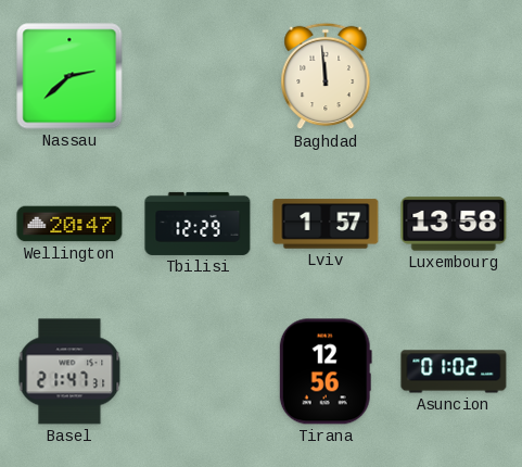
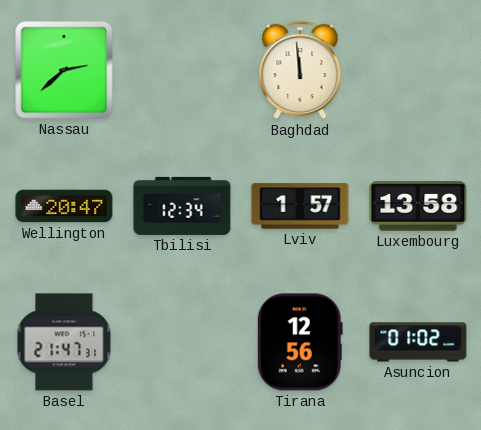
Tbilisi: 12:29 -> 12:34
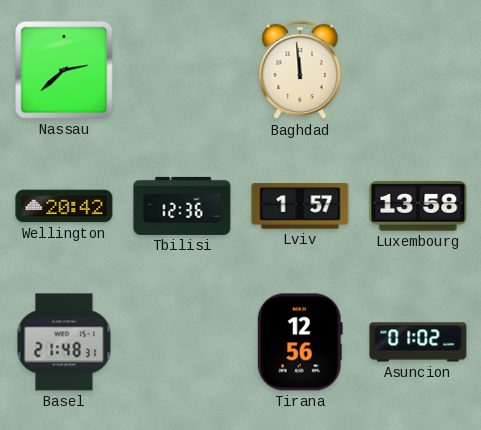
Wellington: 20:47 -> 20:42
Tbilisi: 12:34 -> 12:36
Basel: 21:47 -> 21:48
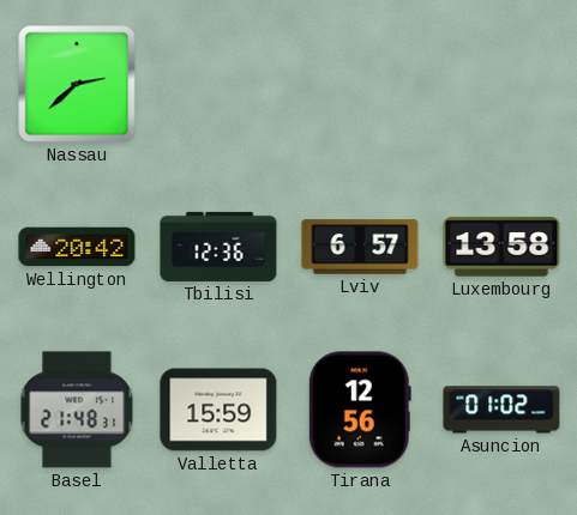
Baghdad: 11:59 -> none
Lviv: 1:57 -> 6:57
Valletta: none -> 15:59
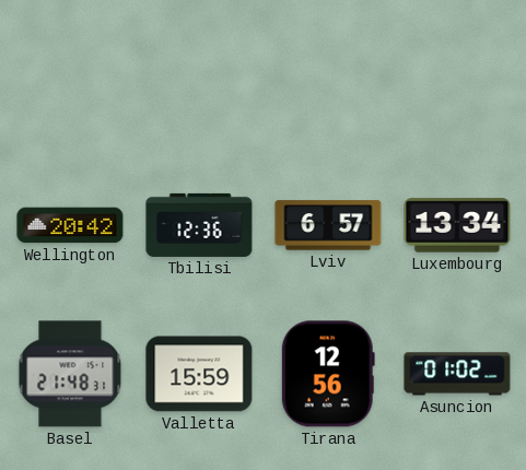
Nassau: 2:38 -> none
Luxembourg: 13:58 -> 13:34
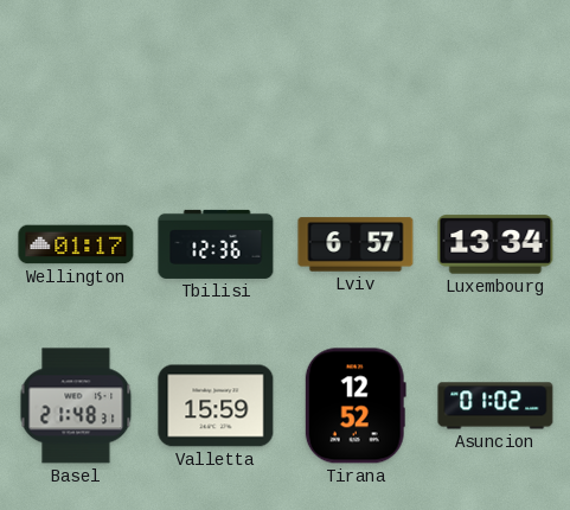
Wellington: 20:42 -> 01:17
Tirana: 12:56 -> 12:52
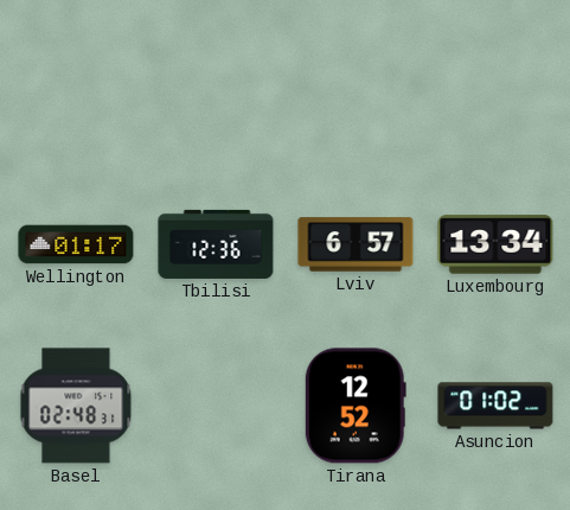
Basel: 21:48 -> 02:48
Valletta: 15:59 -> none
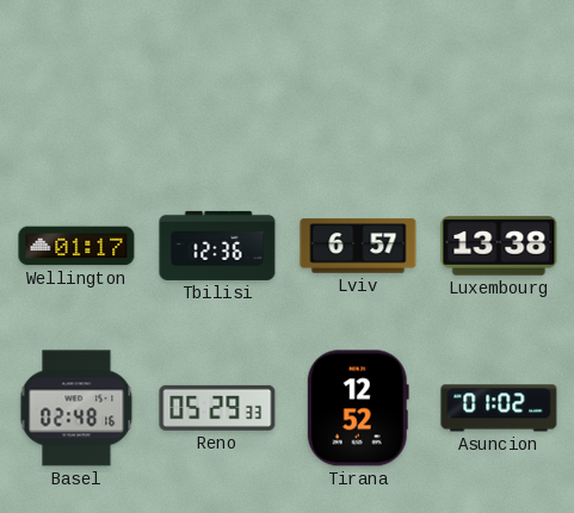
Luxembourg: 13:34 -> 13:38
Basel: 02:48:31 -> 02:48:16
Reno: none -> 05:29
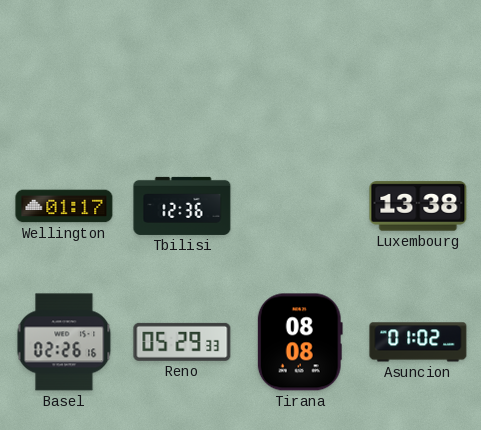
Lviv: 6:57 -> none
Basel: 02:48 -> 02:26
Tirana: 12:52 -> 08:08
